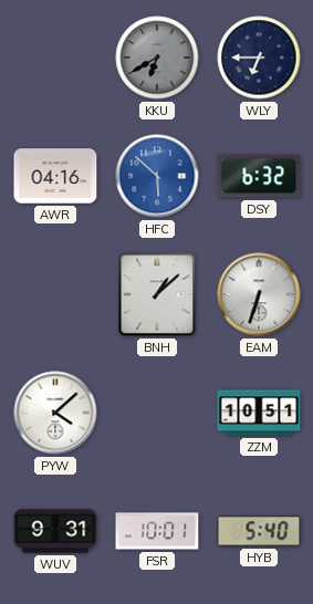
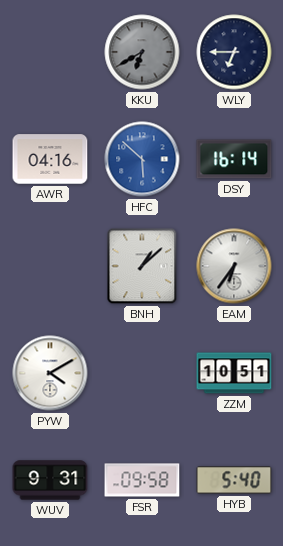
DSY: 6:32 -> 16:14
EAM: 6:33 -> 6:36
PYW: 4:08 -> 4:10
FSR: 10:01 -> 09:58
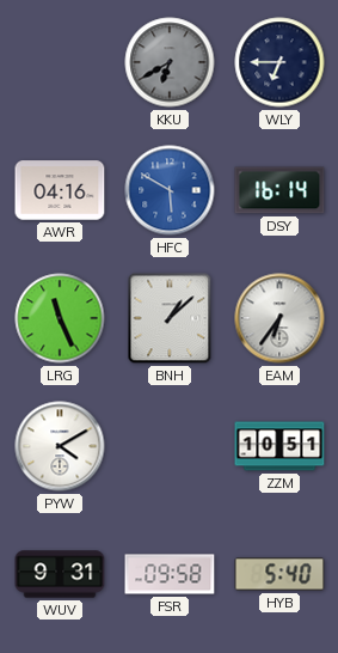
HFC: 5:52 -> 5:50
LRG: none -> 11:26
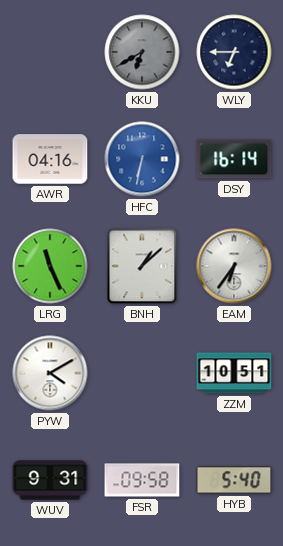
HFC: 5:50 -> 6:32
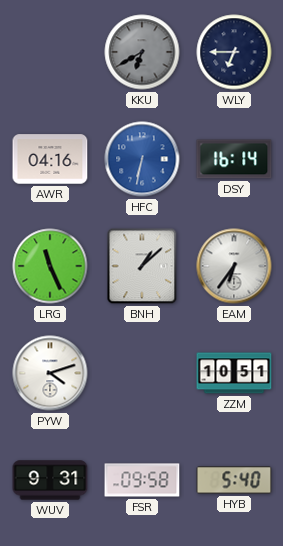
PYW: 4:10 -> 4:12
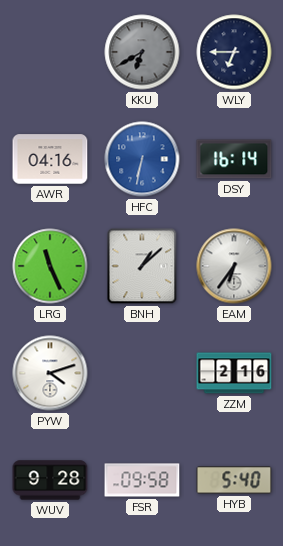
ZZM: 10:51 -> 2:16
WUV: 9:31 -> 9:28
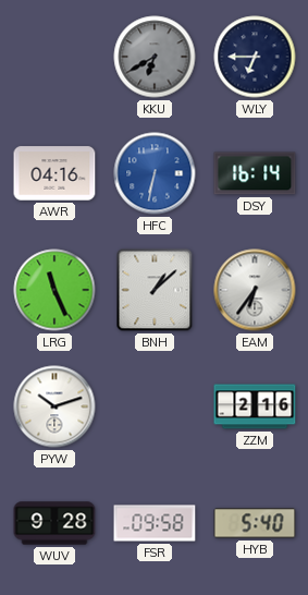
PYW: 4:12 -> 10:12
